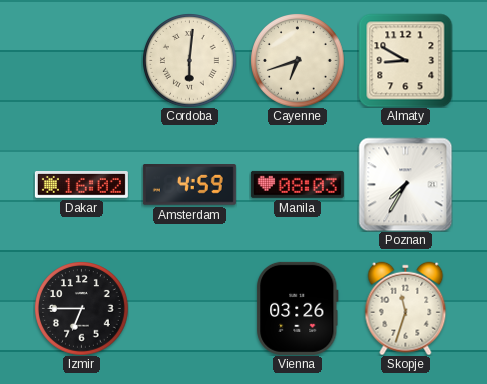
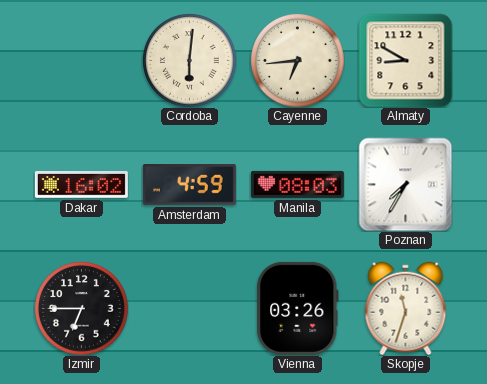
Cayenne: 6:42 -> 6:44
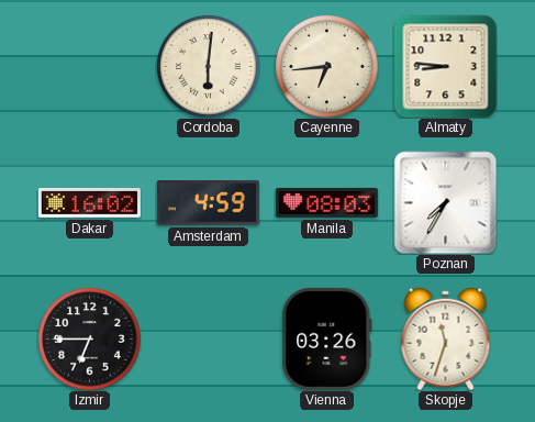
Almaty: 8:50 -> 8:46
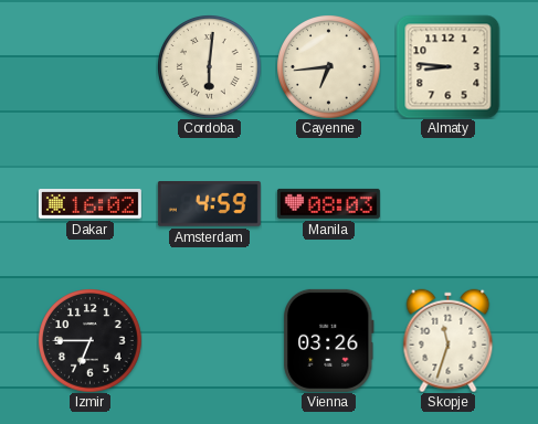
Poznan: 7:35 -> none
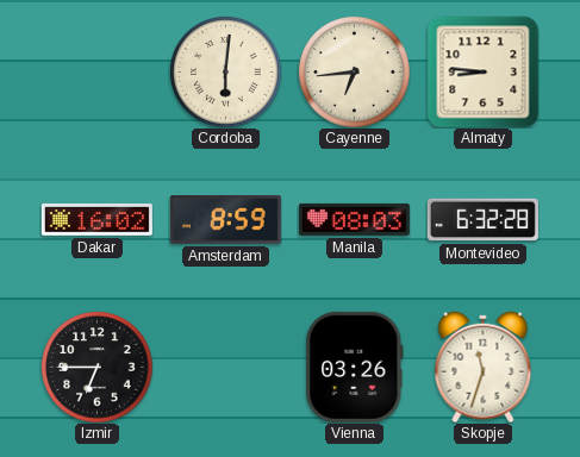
Amsterdam: 4:59 -> 8:59
Montevideo: none -> 6:32
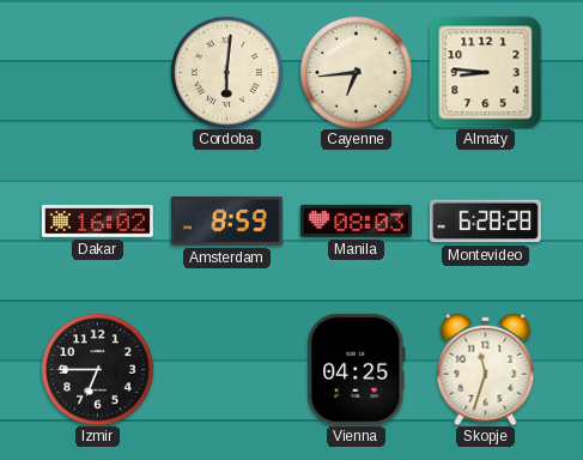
Montevideo: 6:32 -> 6:28
Vienna: 03:26 -> 04:25
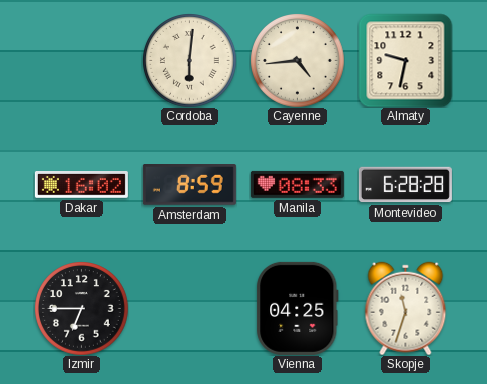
Cayenne: 6:44 -> 4:44
Almaty: 8:46 -> 9:32
Manila: 08:03 -> 08:33
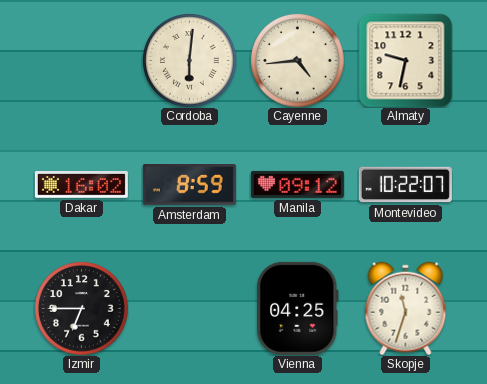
Manila: 08:33 -> 09:12
Montevideo: 6:28 -> 10:22
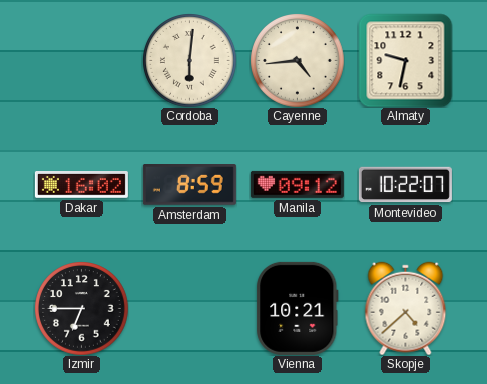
Vienna: 04:25 -> 10:21
Skopje: 11:33 -> 4:38
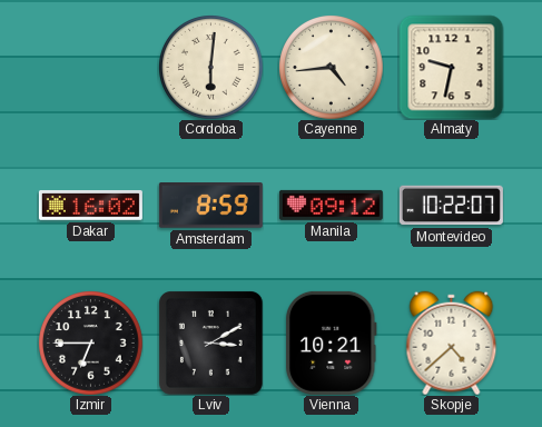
Lviv: none -> 3:10
